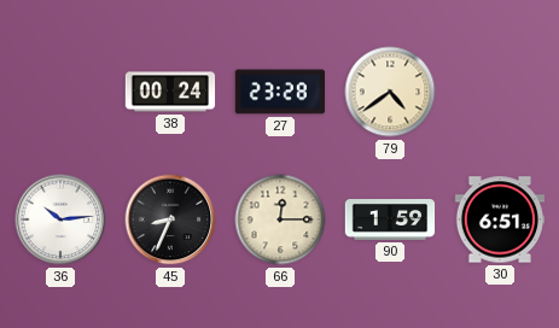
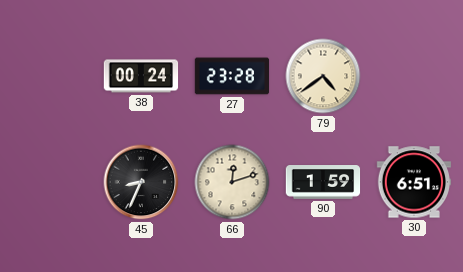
36: 10:14 -> none
66: 12:15 -> 12:12
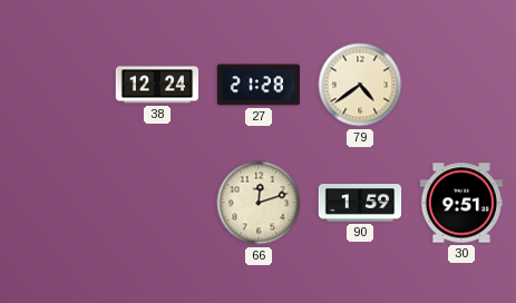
38: 00:24 -> 12:24
27: 23:28 -> 21:28
45: 8:34 -> none
30: 6:51 -> 9:51
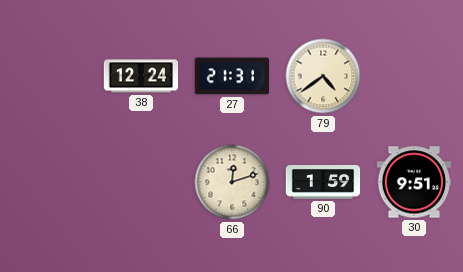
27: 21:28 -> 21:31
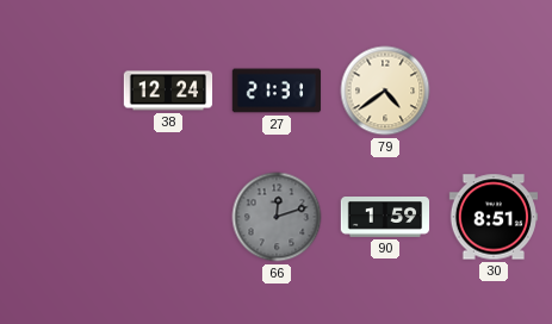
66 dial: cream -> grey
30: 9:51 -> 8:51
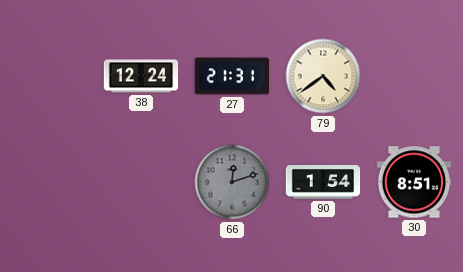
90: 1:59 -> 1:54
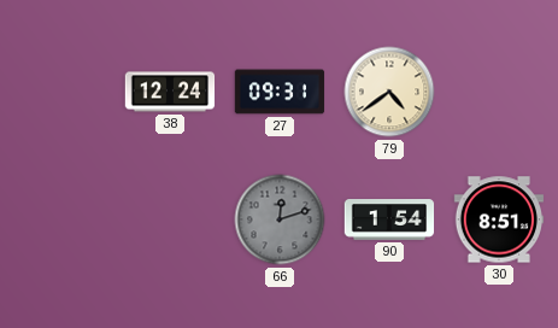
27: 21:31 -> 09:31
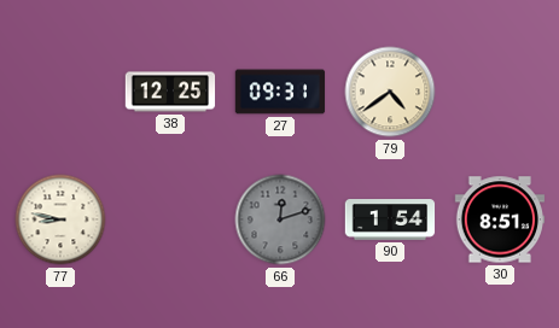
38: 12:24 -> 12:25
77: none -> 8:47
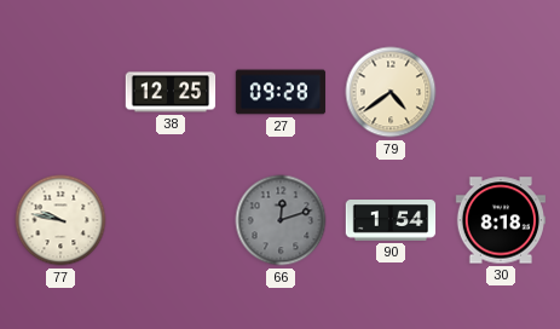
27: 09:31 -> 09:28
77: 8:47 -> 9:47
30: 8:51 -> 8:18
